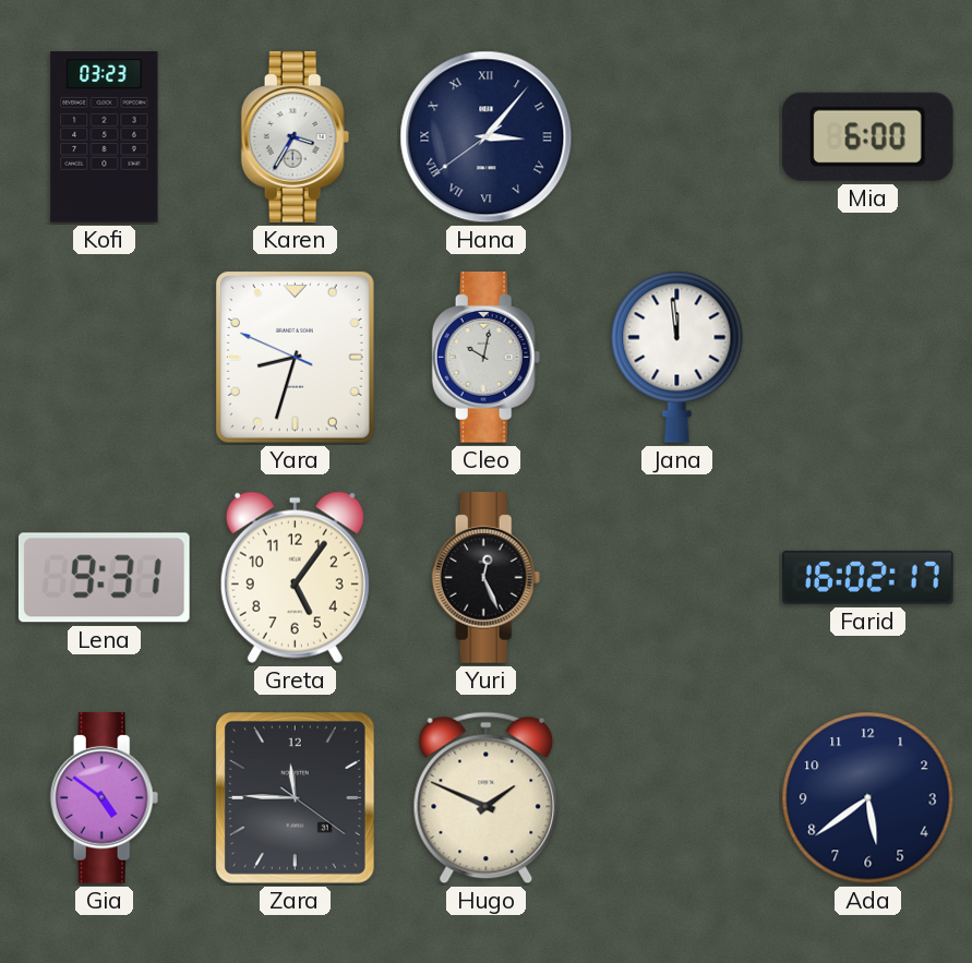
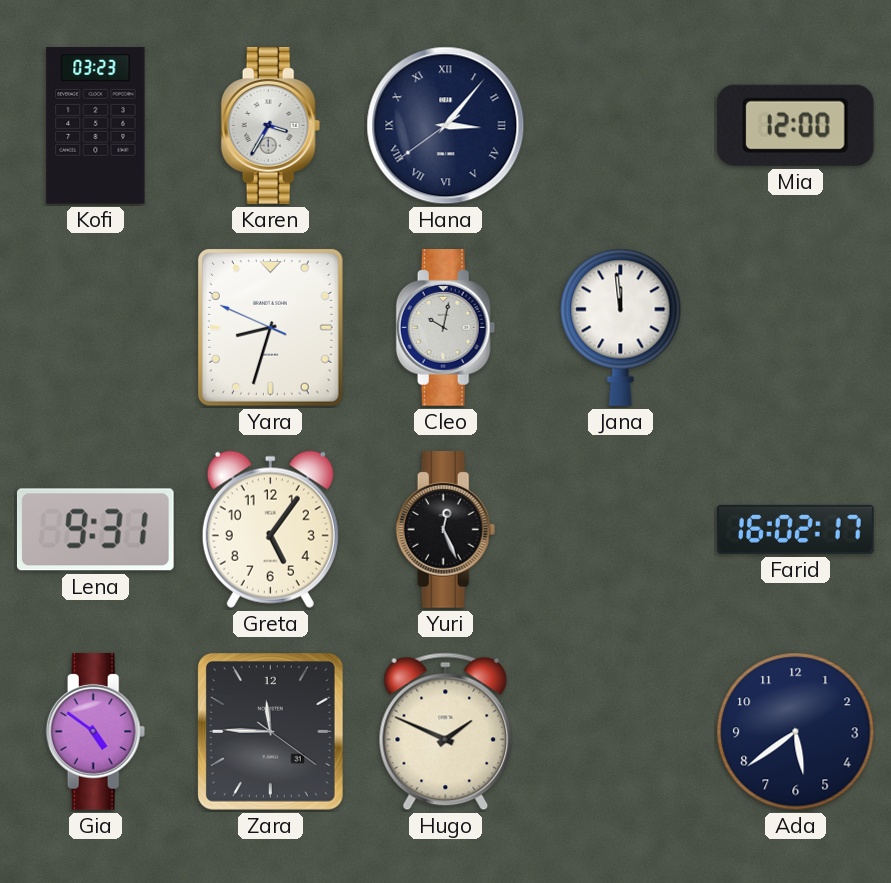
Mia: 6:00 -> 12:00
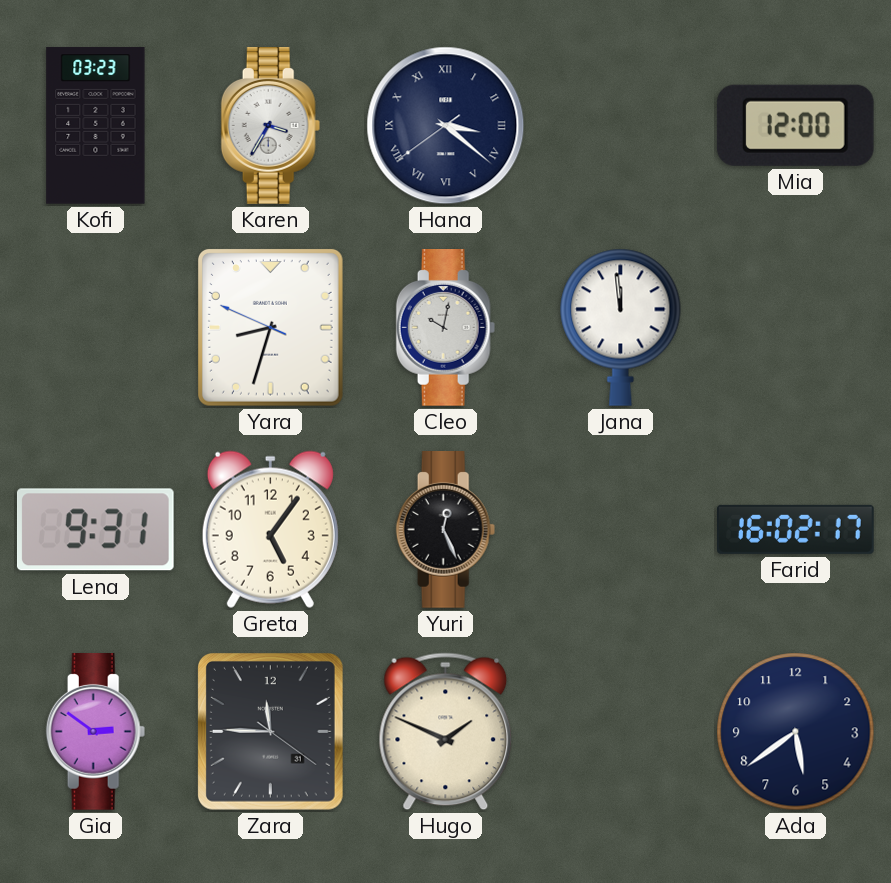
Hana: 3:06 -> 3:21
Gia: 4:51 -> 2:51
